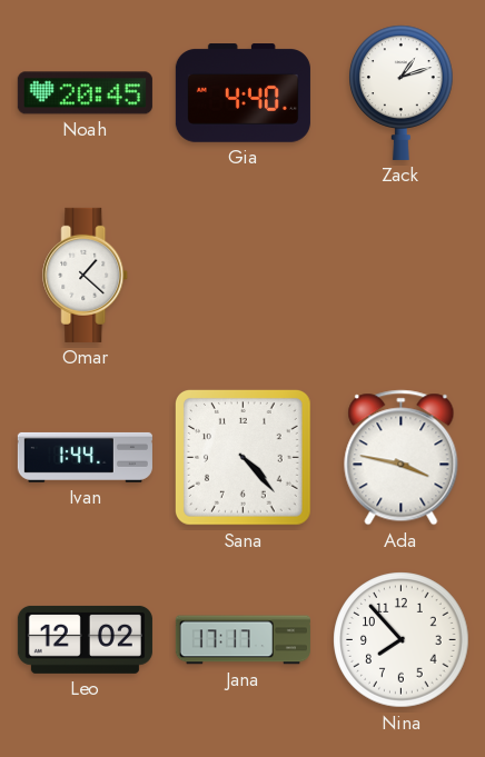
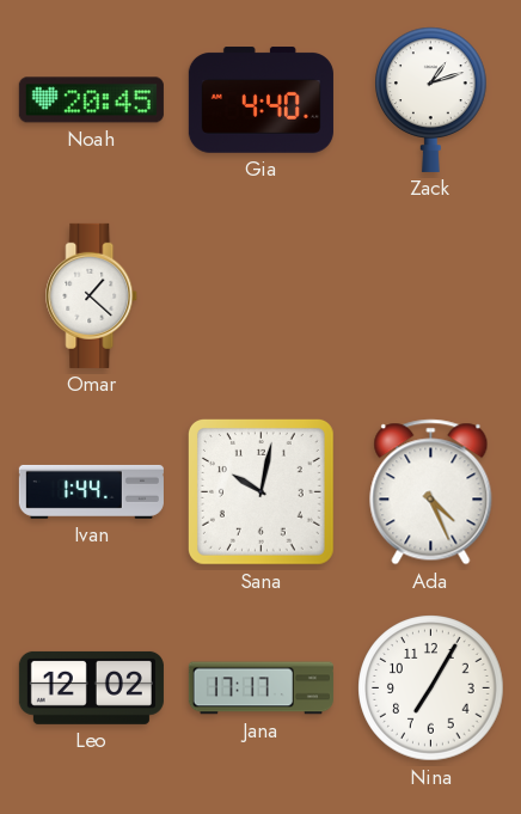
Sana: 4:23 -> 10:02
Ada: 3:47 -> 4:26
Nina: 7:53 -> 7:05
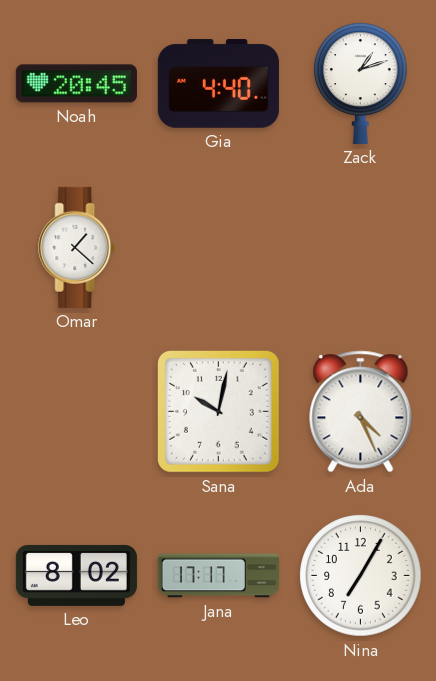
Ivan: 1:44 -> none
Leo: 12:02 -> 8:02
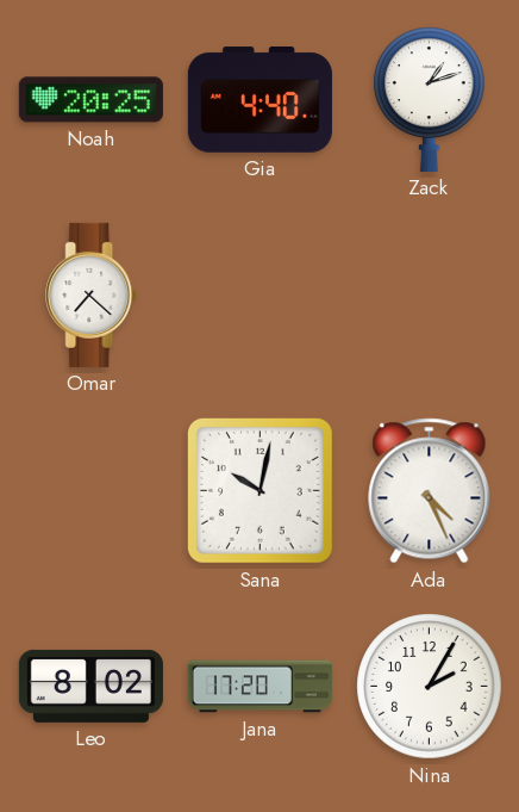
Noah: 20:45 -> 20:25
Omar: 1:22 -> 7:22
Jana: 17:17 -> 17:20
Nina: 7:05 -> 2:05
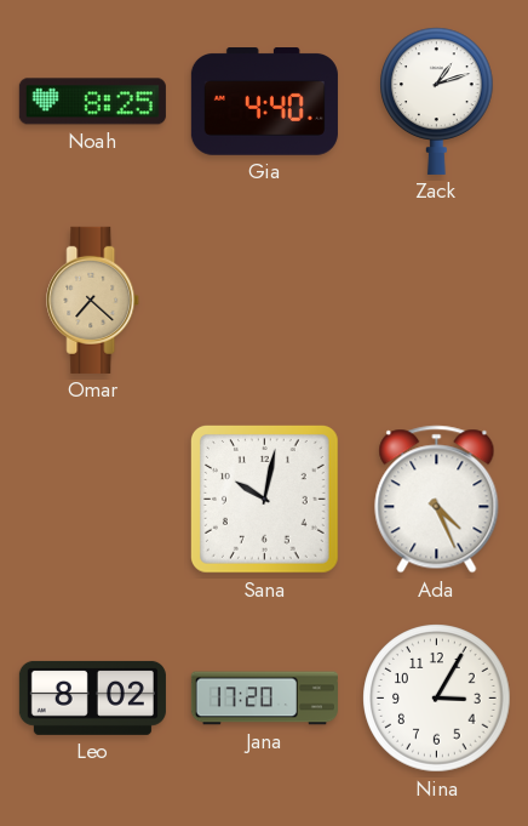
Noah: 20:25 -> 8:25
Omar dial: white -> champagne
Nina: 2:05 -> 3:05
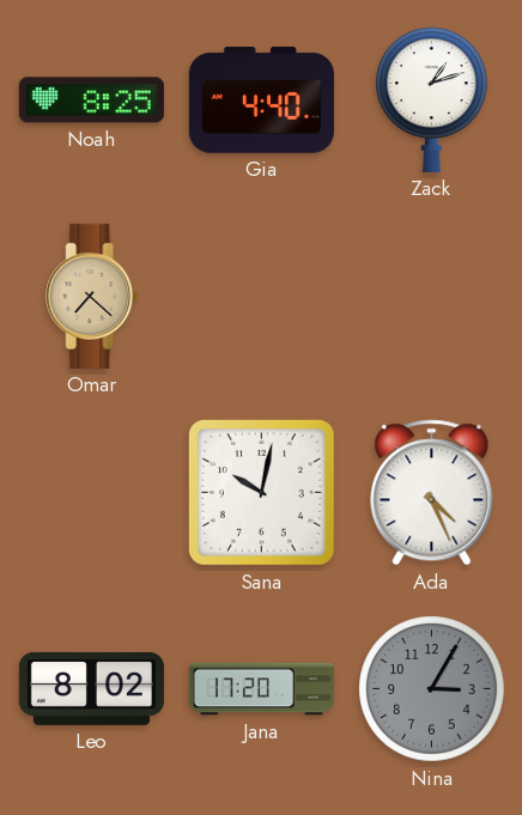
Nina dial: white -> grey
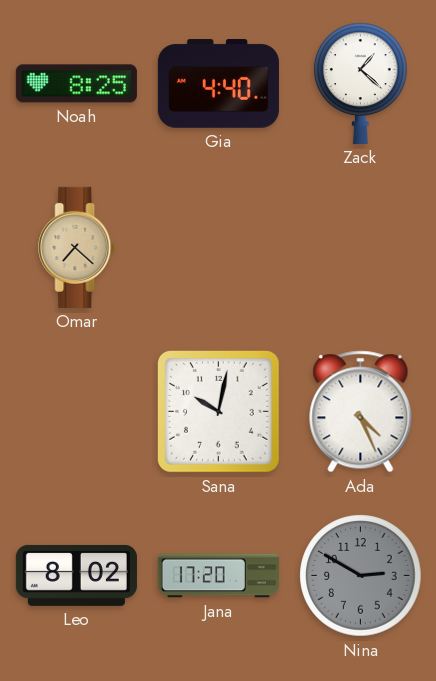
Zack: 1:12 -> 1:22
Nina: 3:05 -> 2:50
